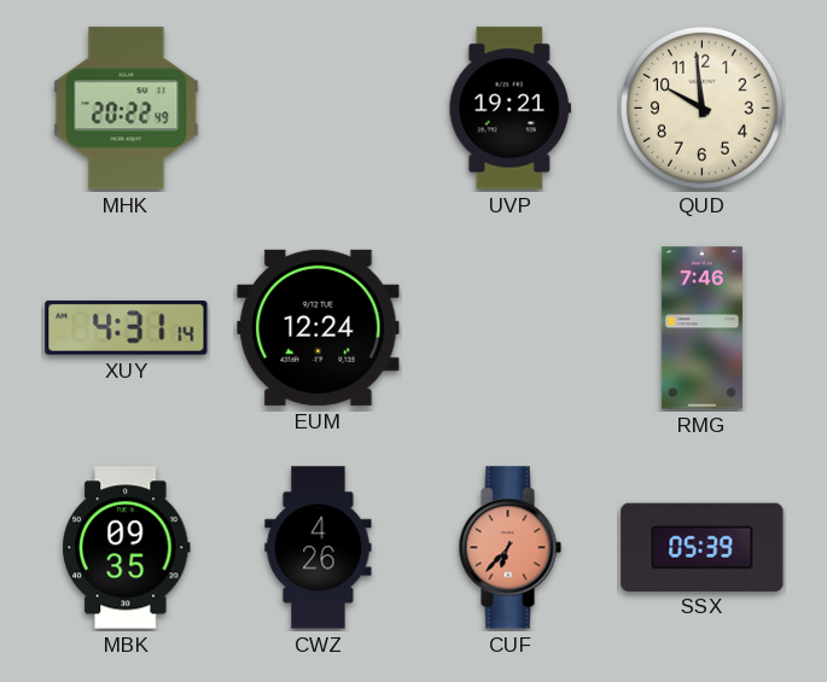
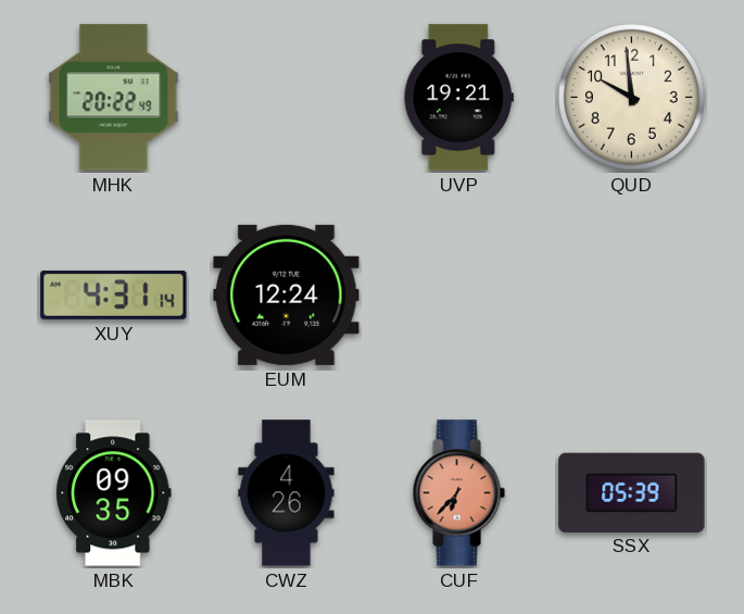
RMG: 7:46 -> none
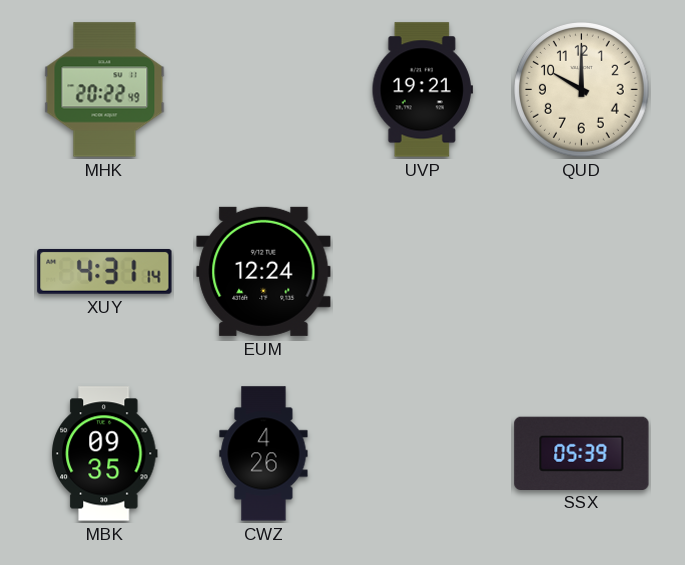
QUD: 9:59 -> 10:00
CUF: 6:37 -> none
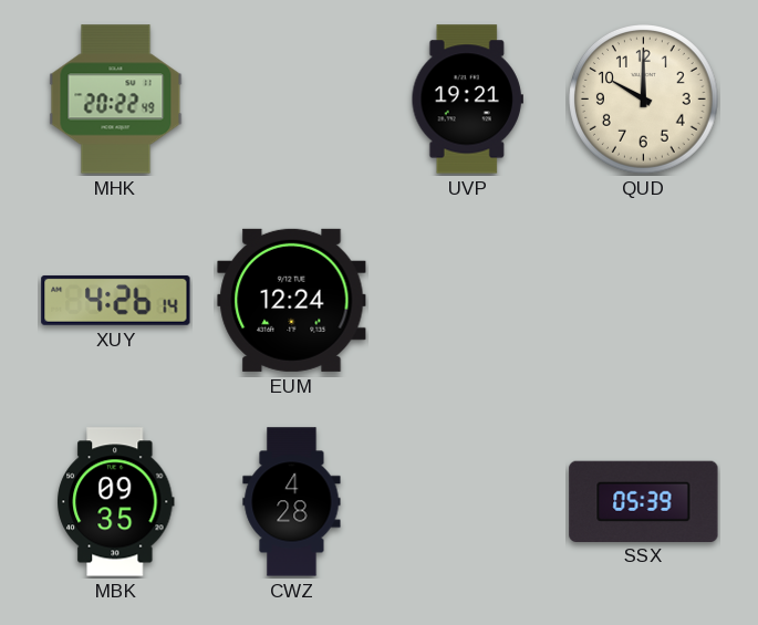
XUY: 4:31 -> 4:26
CWZ: 4:26 -> 4:28
